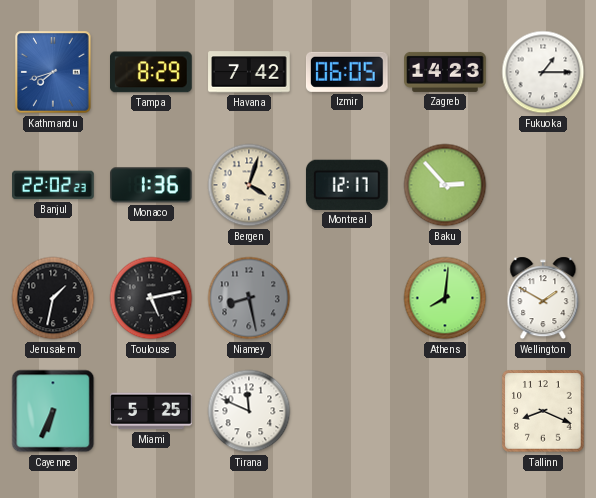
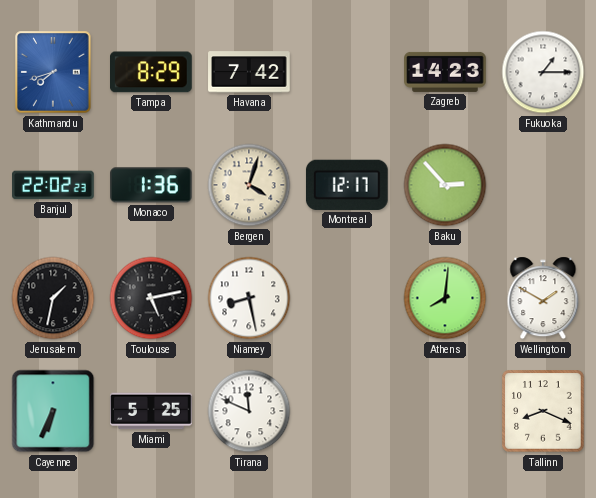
Izmir: 06:05 -> none
Niamey dial: grey -> white
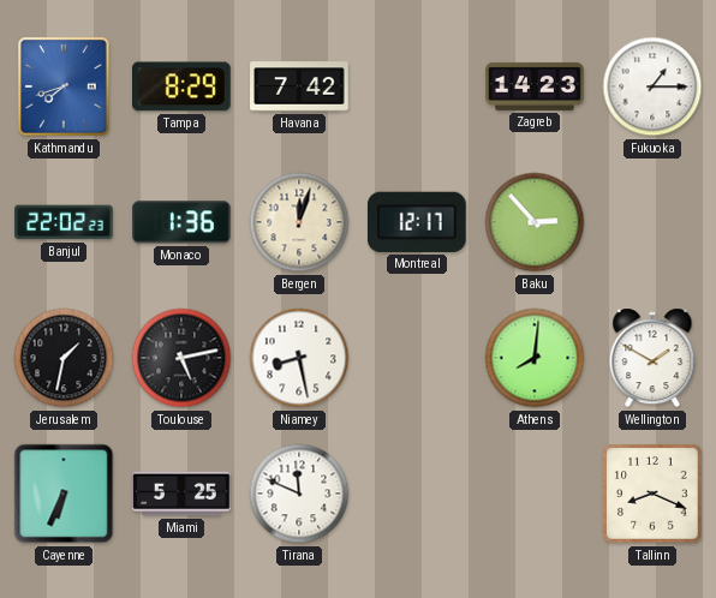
Bergen: 4:03 -> 12:03
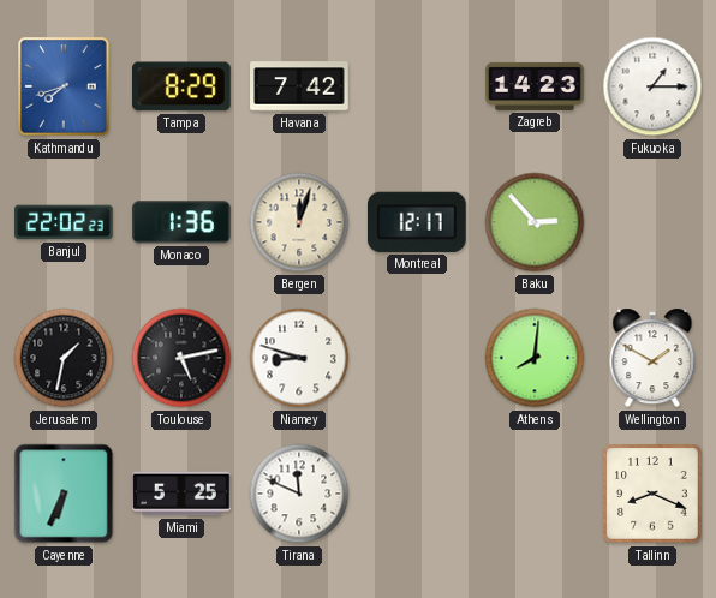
Niamey: 8:28 -> 8:48
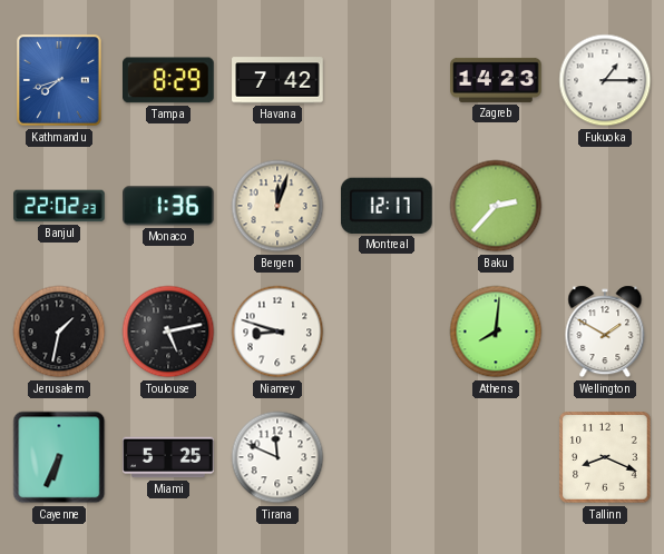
Baku: 2:53 -> 2:37
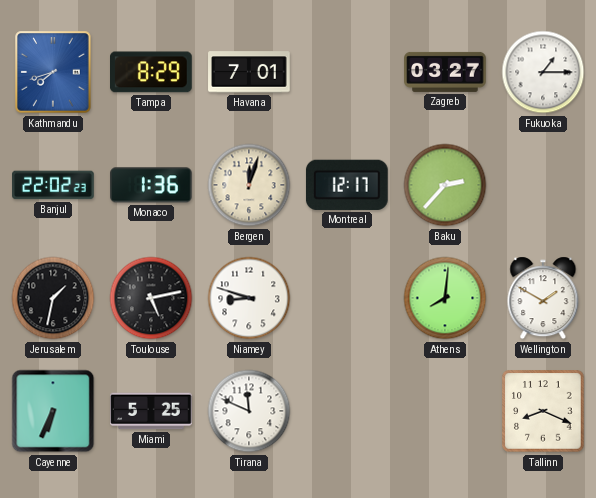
Havana: 7:42 -> 7:01
Zagreb: 14:23 -> 03:27
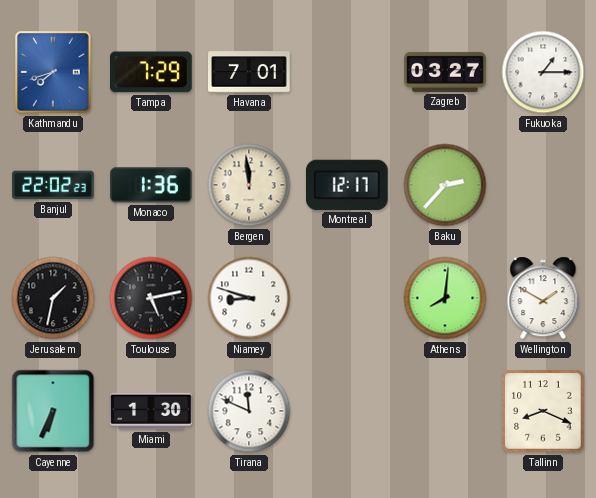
Tampa: 8:29 -> 7:29
Bergen: 12:03 -> 11:59
Miami: 5:25 -> 1:30
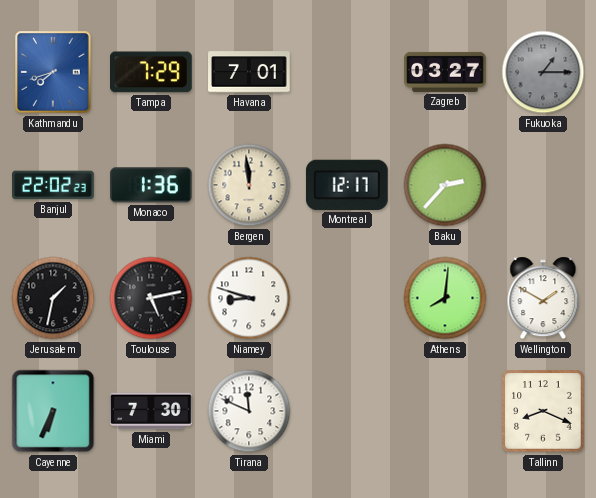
Fukuoka dial: white -> grey
Miami: 1:30 -> 7:30
